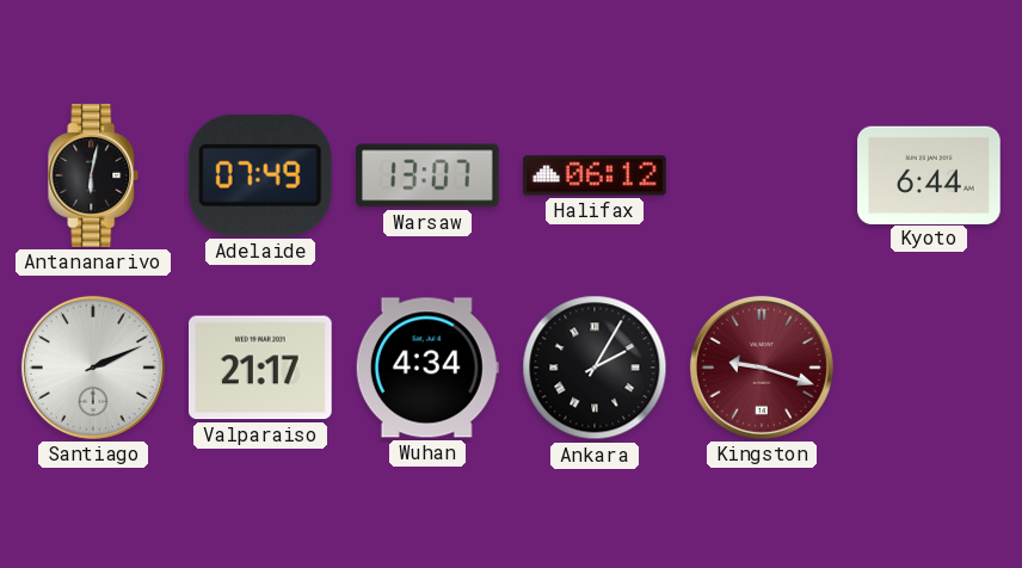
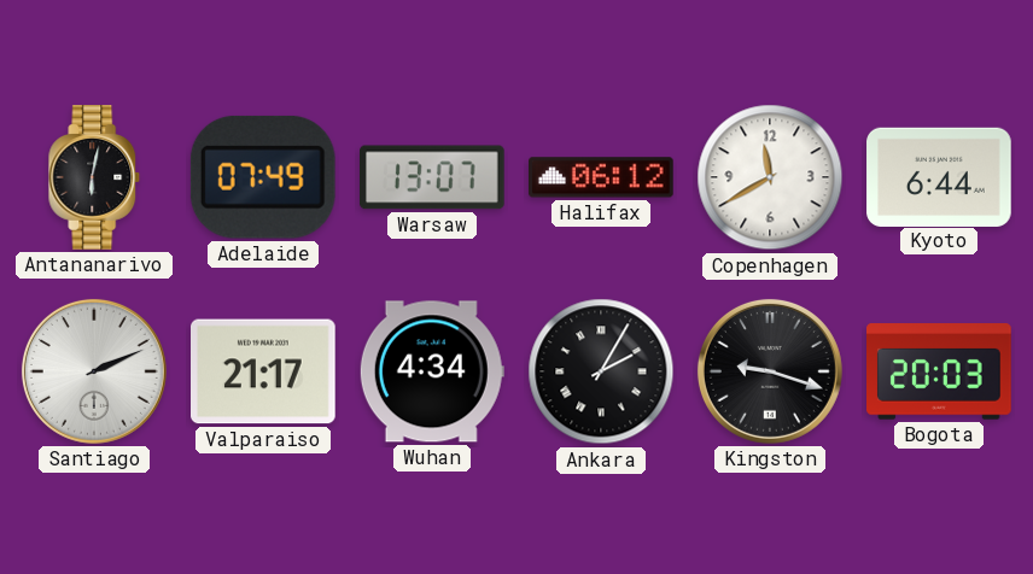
Copenhagen: none -> 11:40
Kingston dial: burgundy -> black
Bogota: none -> 20:03
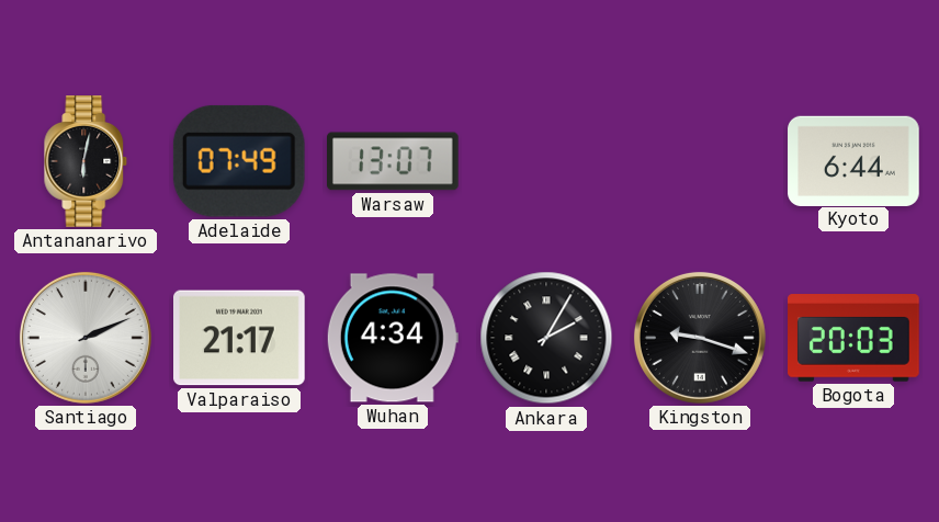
Halifax: 06:12 -> none
Copenhagen: 11:40 -> none
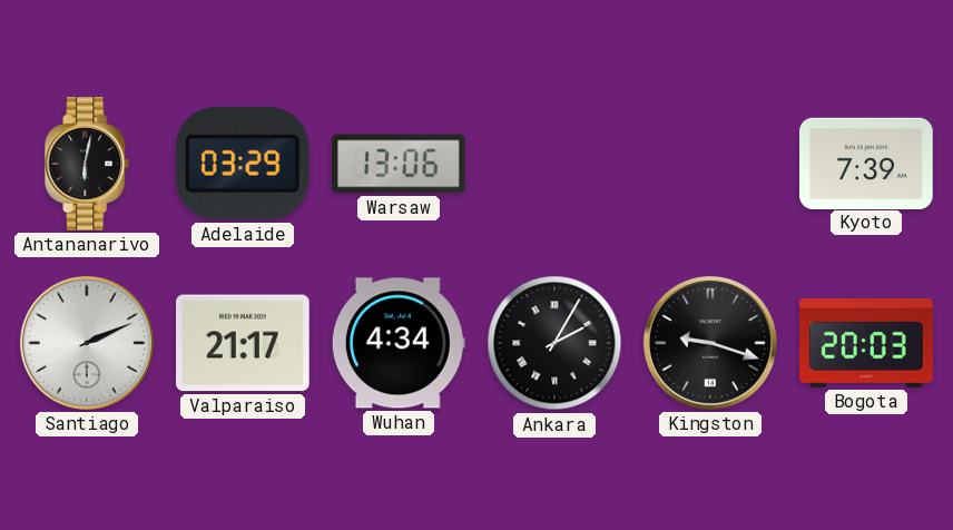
Adelaide: 07:49 -> 03:29
Warsaw: 13:07 -> 13:06
Kyoto: 6:44 -> 7:39
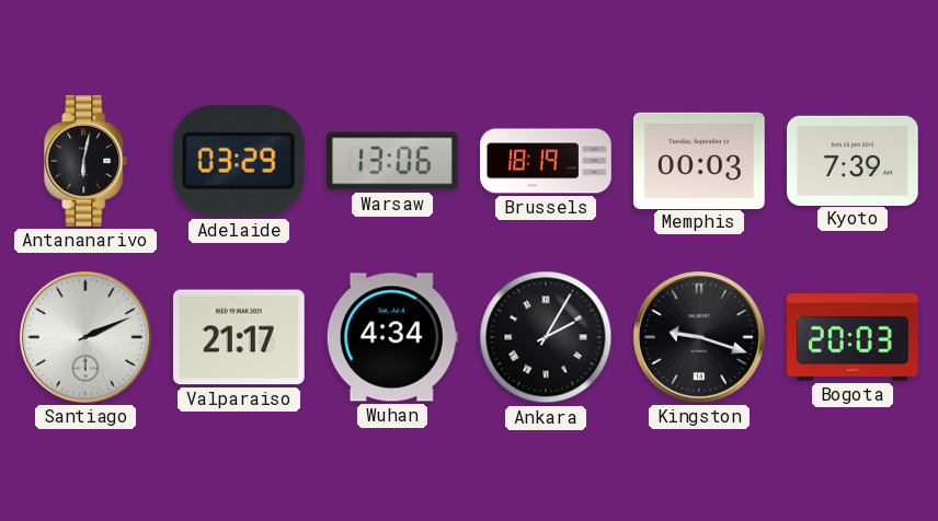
Brussels: none -> 18:19
Memphis: none -> 00:03
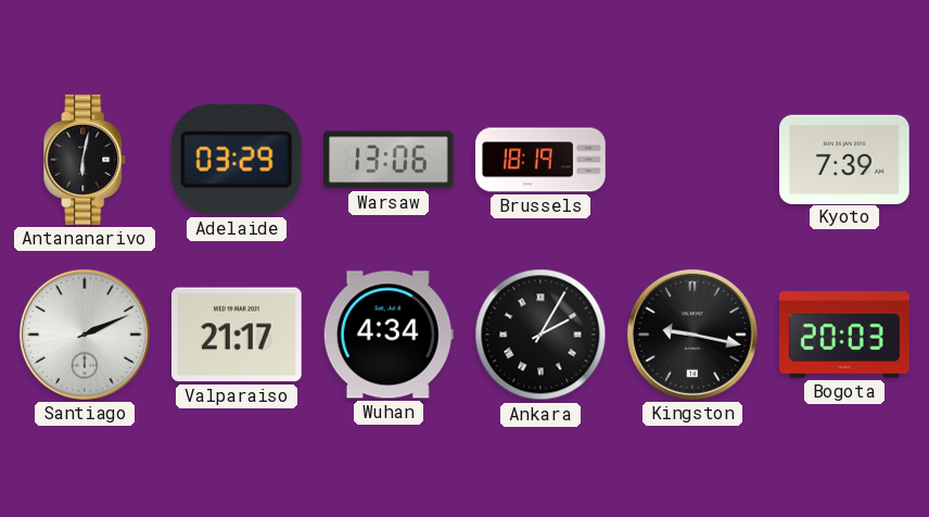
Memphis: 00:03 -> none
Kingston: 9:18 -> 9:17
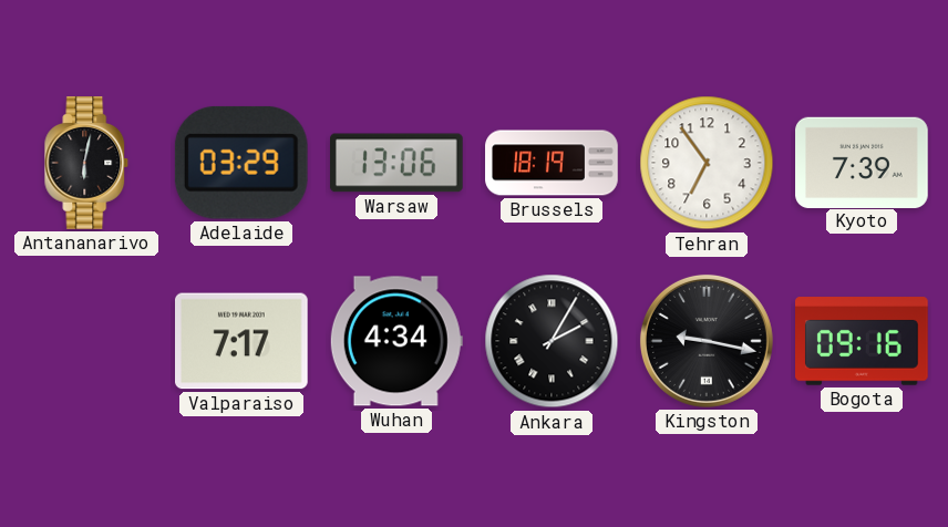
Tehran: none -> 6:54
Santiago: 2:11 -> none
Valparaiso: 21:17 -> 7:17
Bogota: 20:03 -> 09:16
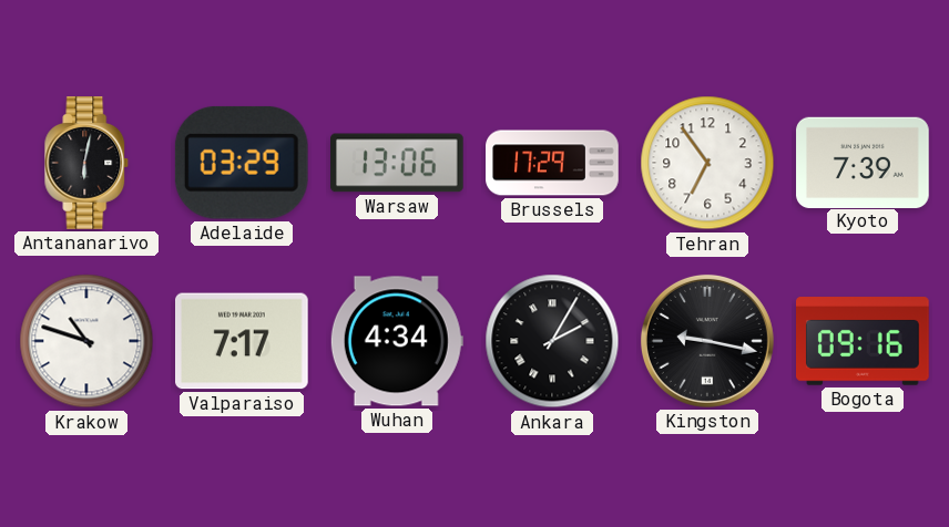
Brussels: 18:19 -> 17:29
Krakow: none -> 10:48
